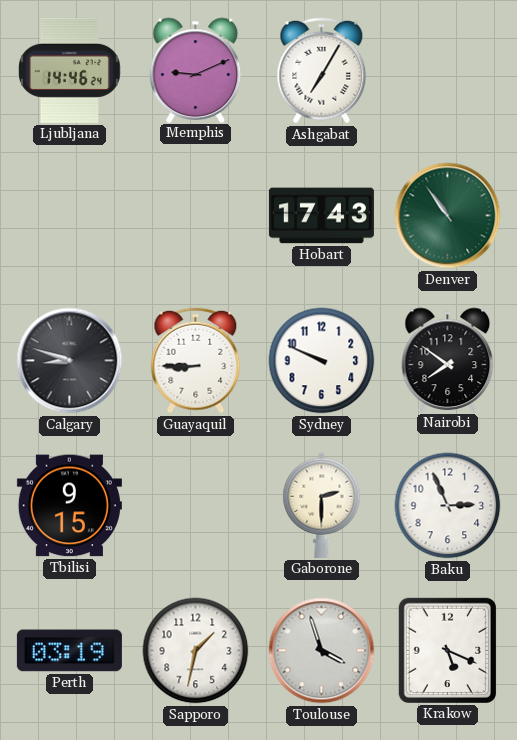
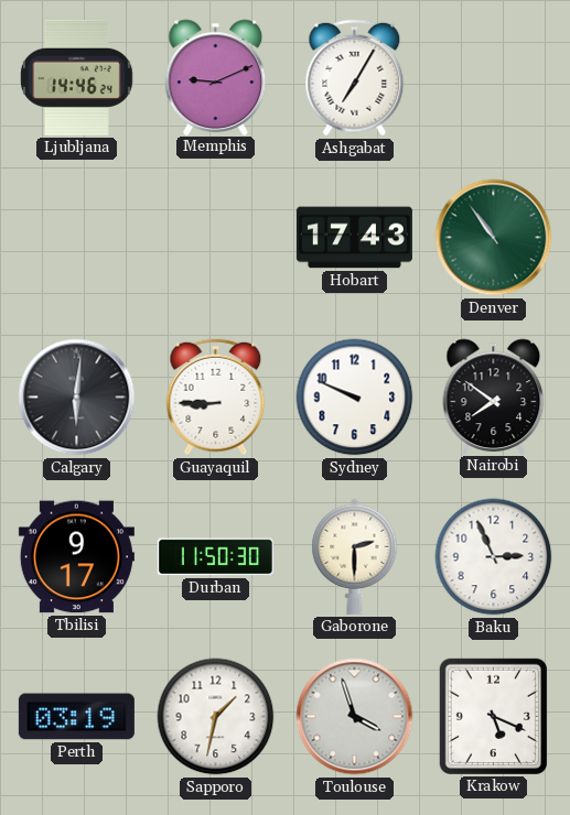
Calgary: 8:48 -> 6:01
Tbilisi: 9:15 -> 9:17
Durban: none -> 11:50
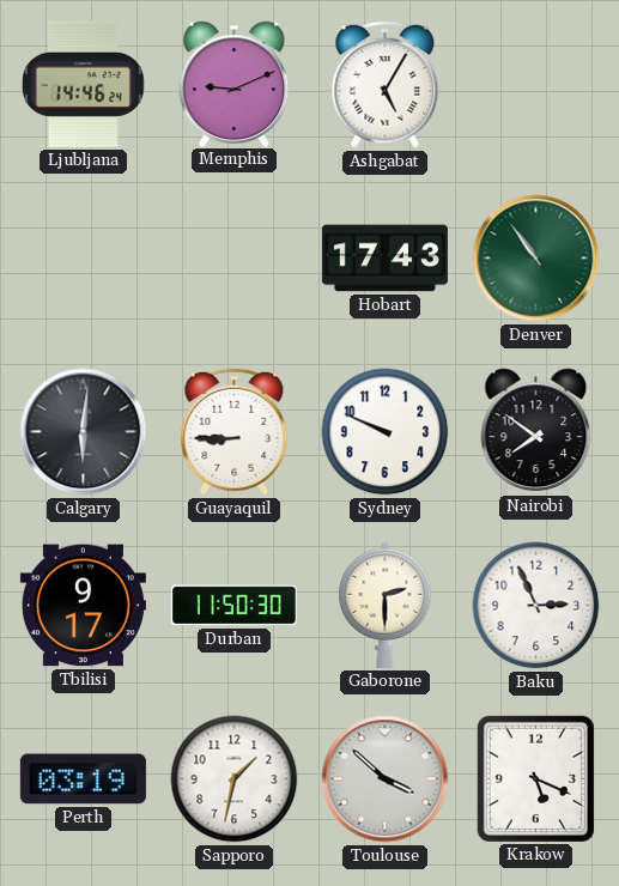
Ashgabat: 7:05 -> 5:05
Toulouse: 3:57 -> 3:52
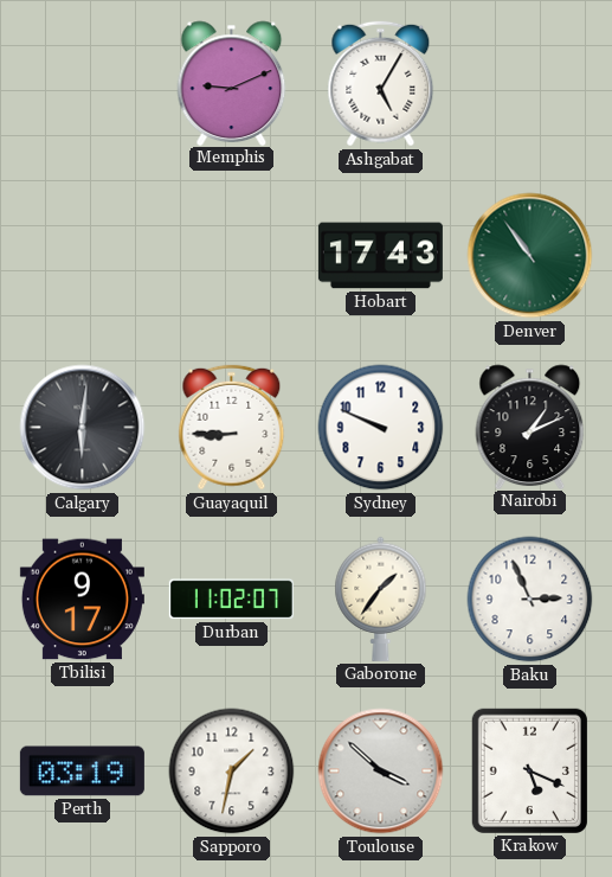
Ljubljana: 14:46 -> none
Nairobi: 7:51 -> 1:11
Durban: 11:50 -> 11:02
Gaborone: 2:30 -> 1:36
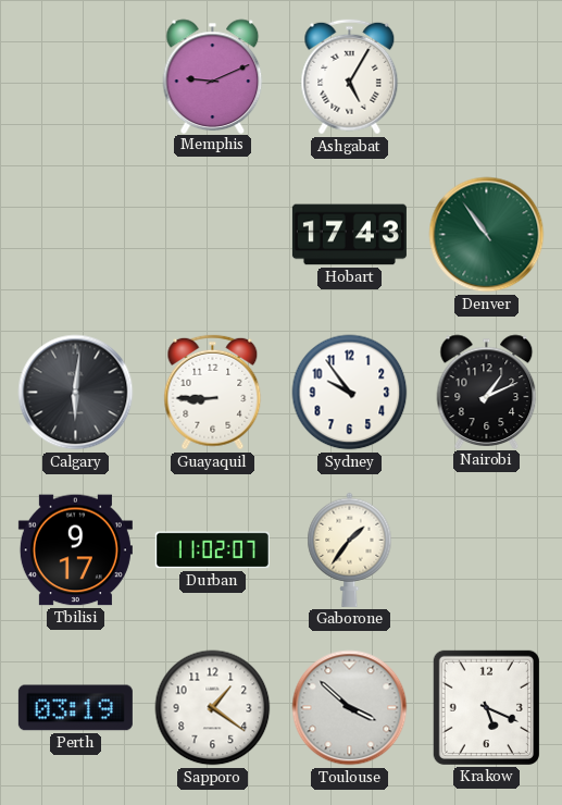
Sydney: 9:49 -> 9:54
Baku: 2:56 -> none
Sapporo: 1:32 -> 1:21
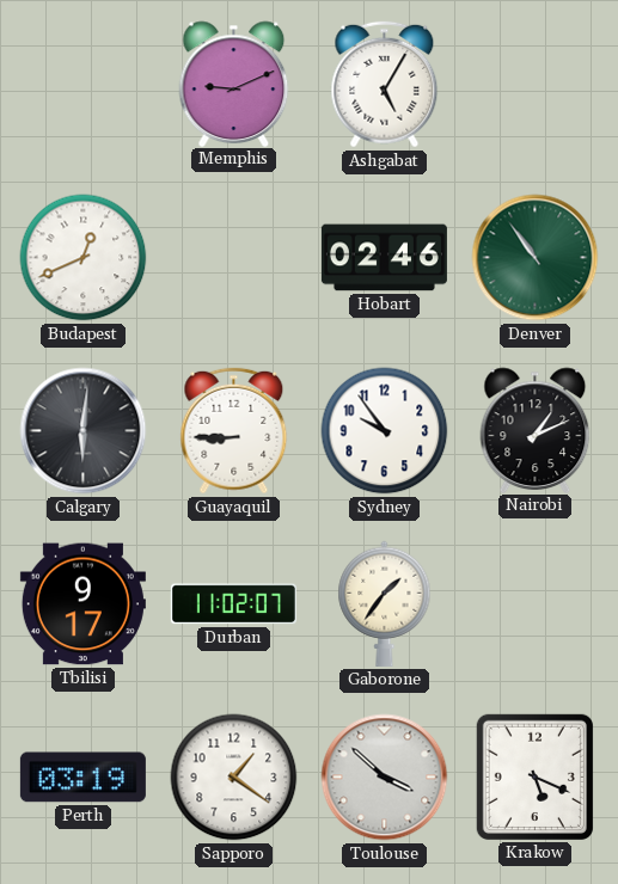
Budapest: none -> 12:41
Hobart: 17:43 -> 02:46
